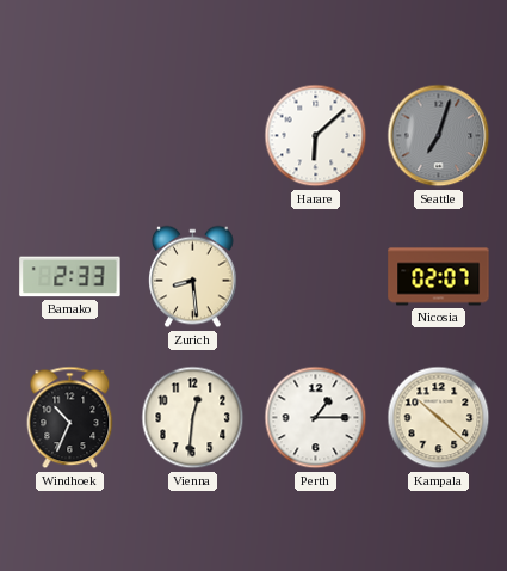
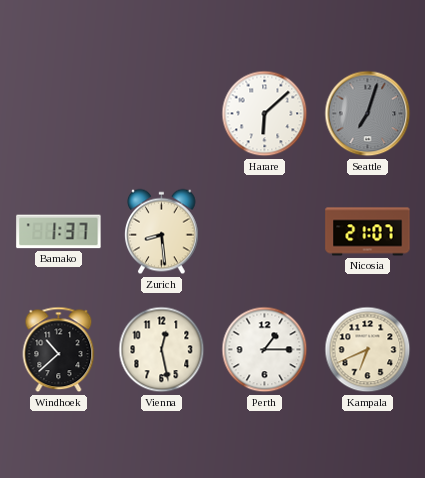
Bamako: 2:33 -> 1:37
Nicosia: 02:07 -> 21:07
Windhoek: 10:34 -> 10:38
Vienna: 12:31 -> 12:28
Kampala: 10:22 -> 6:41
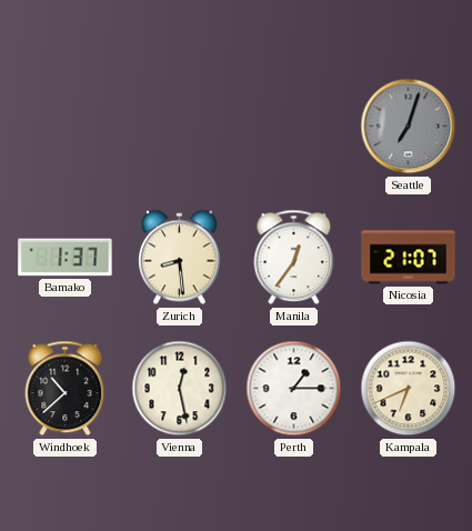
Harare: 6:08 -> none
Manila: none -> 12:36
